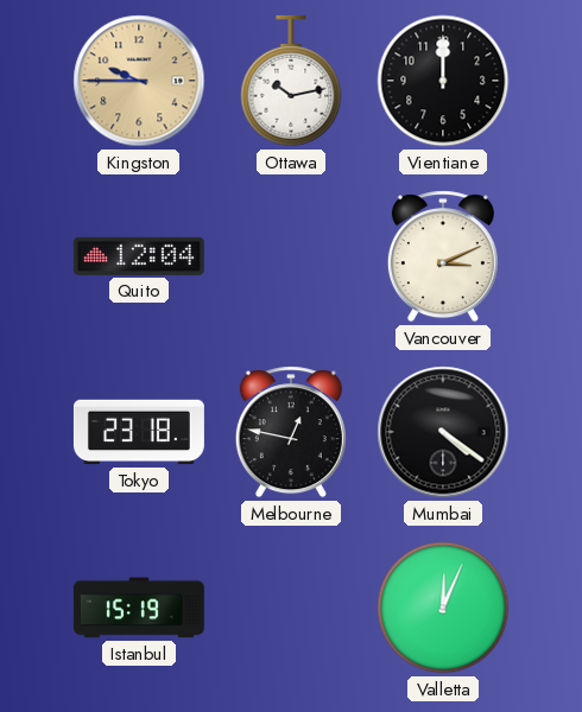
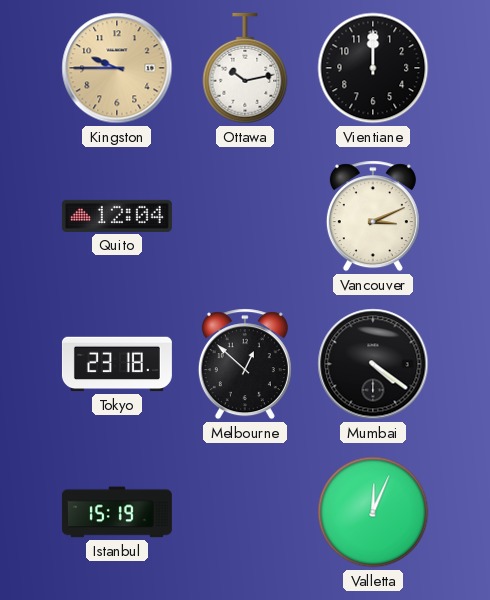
Melbourne: 12:47 -> 12:52
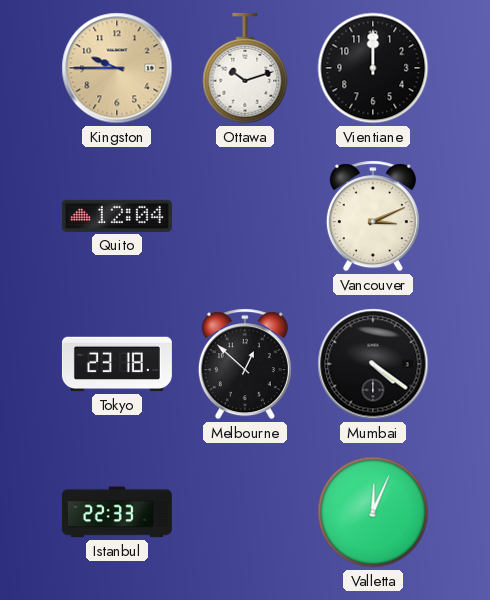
Ottawa: 10:13 -> 10:12
Istanbul: 15:19 -> 22:33
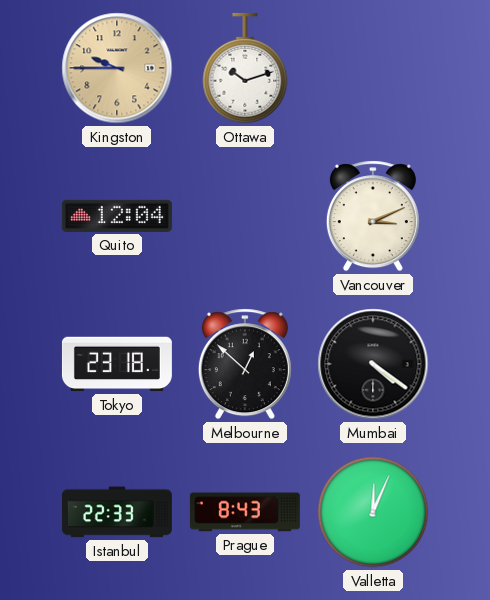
Vientiane: 12:00 -> none
Prague: none -> 8:43
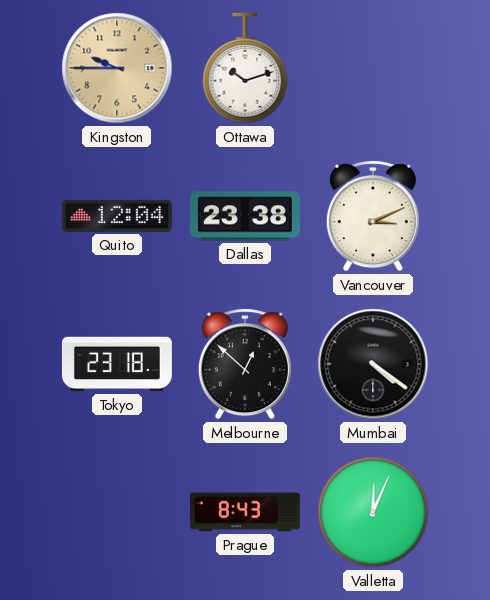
Dallas: none -> 23:38
Istanbul: 22:33 -> none
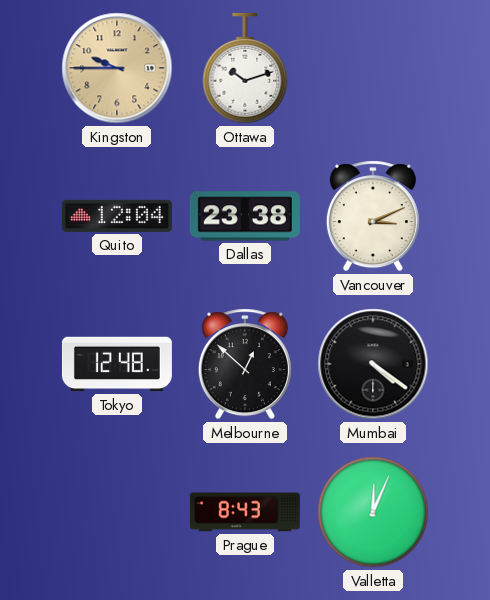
Tokyo: 23:18 -> 12:48
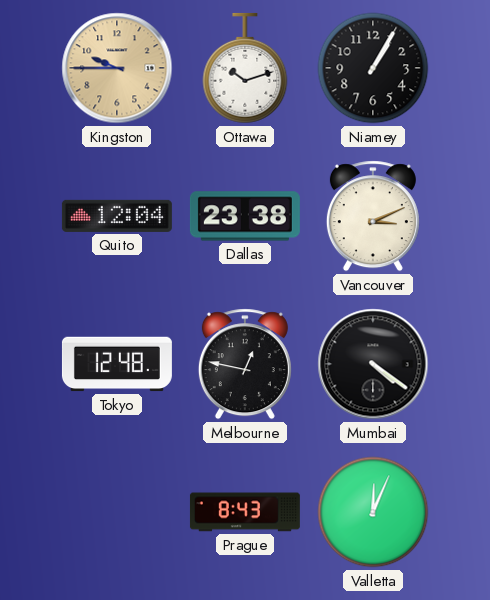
Niamey: none -> 1:05
Melbourne: 12:52 -> 12:47
